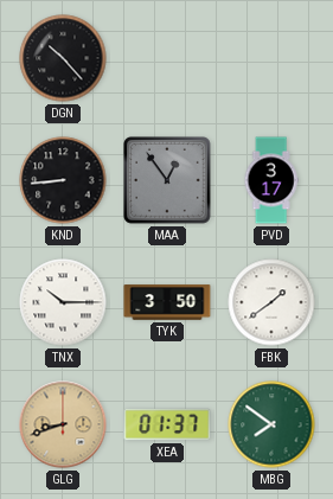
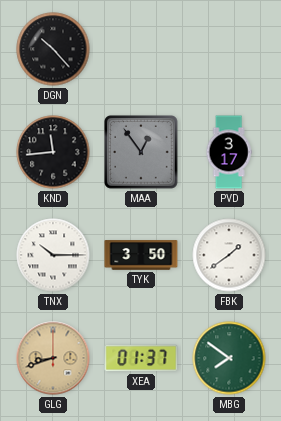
KND: 8:44 -> 11:44
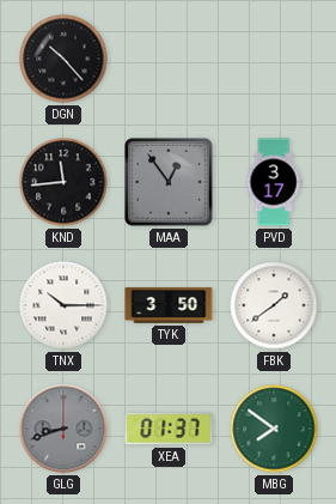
GLG dial: champagne -> grey
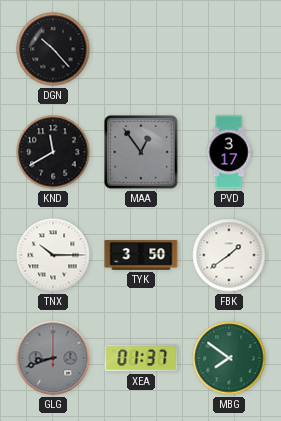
KND: 11:44 -> 11:40
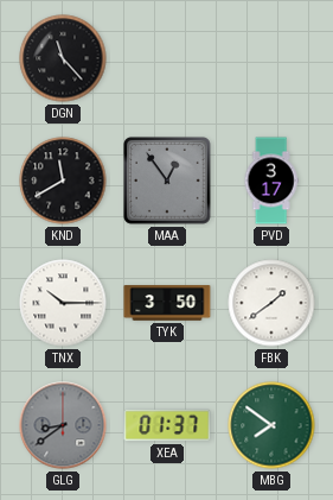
DGN: 10:23 -> 11:23
GLG: 8:42 -> 8:39
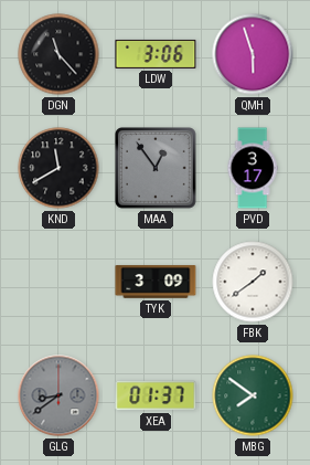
LDW: none -> 3:06
QMH: none -> 5:57
TNX: 10:15 -> none
TYK: 3:50 -> 3:09
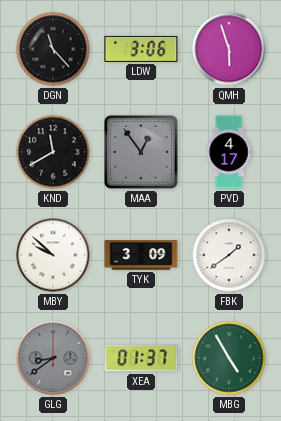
PVD: 3:17 -> 4:17
MBY: none -> 9:52
MBG: 7:51 -> 4:55
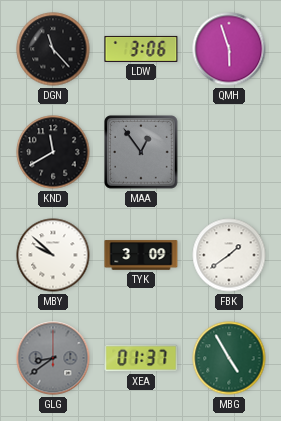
PVD: 4:17 -> none
